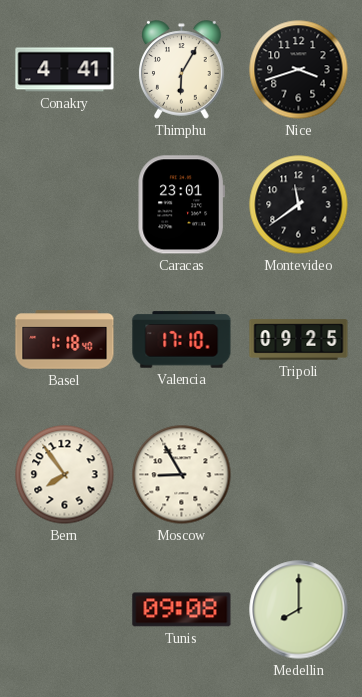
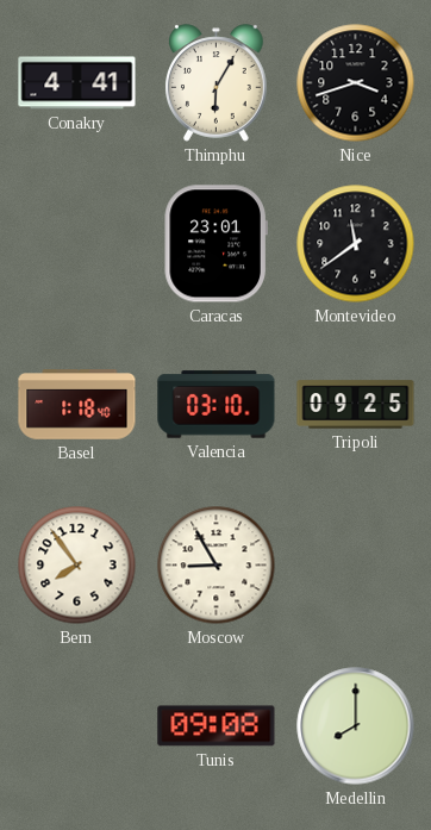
Valencia: 17:10 -> 03:10
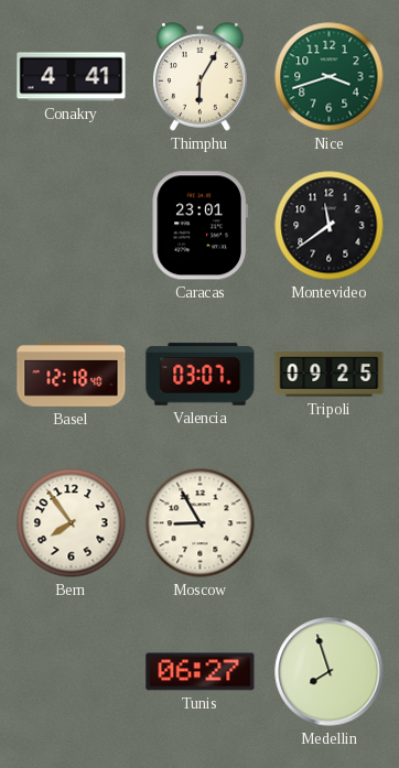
Nice dial: black -> green
Basel: 1:18 -> 12:18
Valencia: 03:10 -> 03:07
Tunis: 09:08 -> 06:27
Medellin: 8:00 -> 7:57
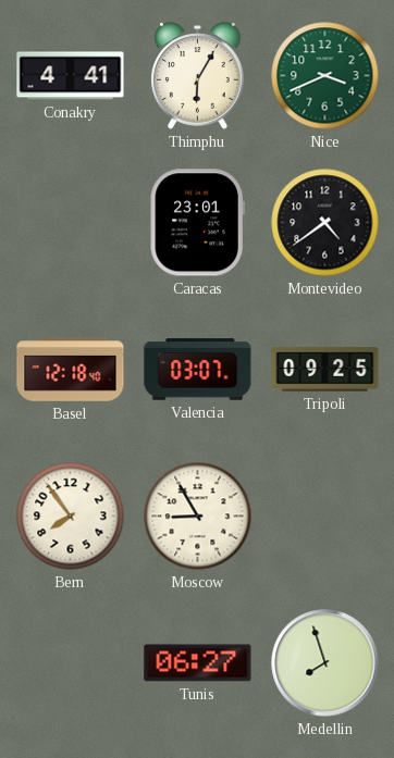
Nice: 3:42 -> 3:41
Montevideo: 11:39 -> 4:39
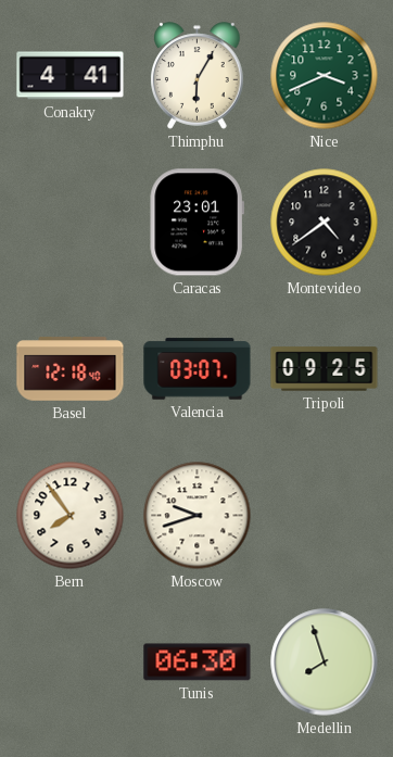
Moscow: 8:55 -> 9:42
Tunis: 06:27 -> 06:30
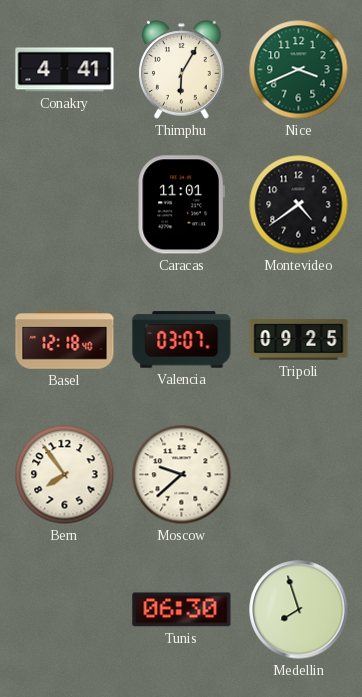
Caracas: 23:01 -> 11:01
Moscow: 9:42 -> 9:38
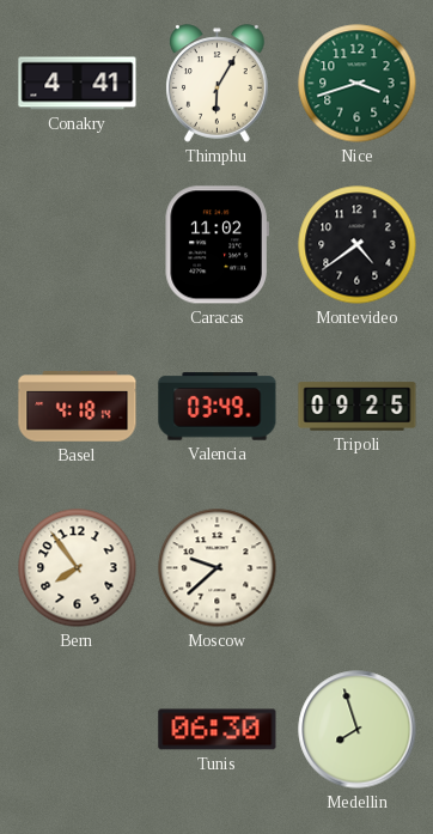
Nice: 3:41 -> 3:42
Caracas: 11:01 -> 11:02
Basel: 12:18 -> 4:18
Valencia: 03:07 -> 03:49
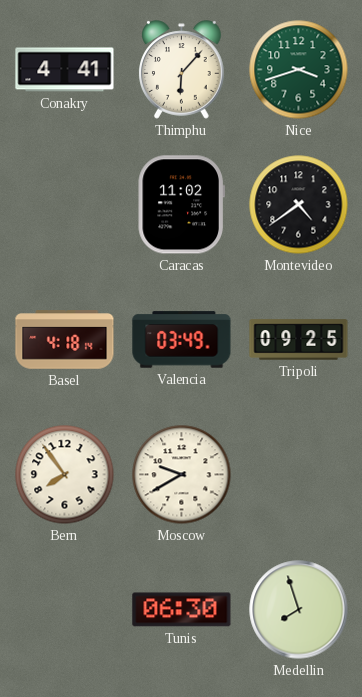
Thimphu: 6:05 -> 6:07
Moscow: 9:38 -> 9:40
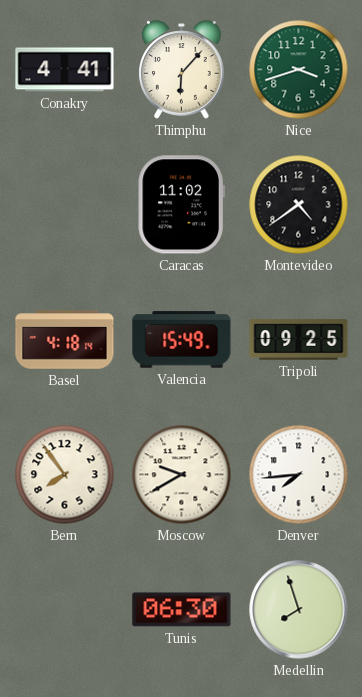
Valencia: 03:49 -> 15:49
Denver: none -> 7:44
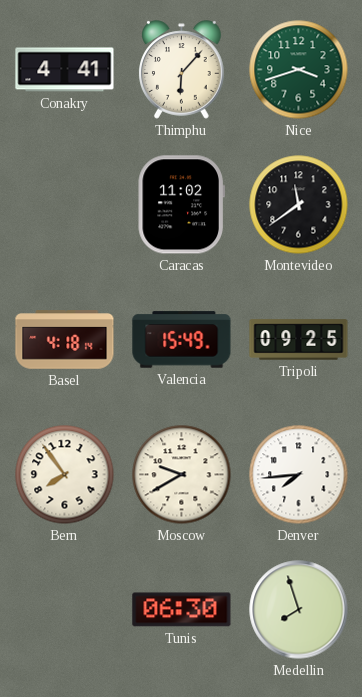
Montevideo: 4:39 -> 11:39
